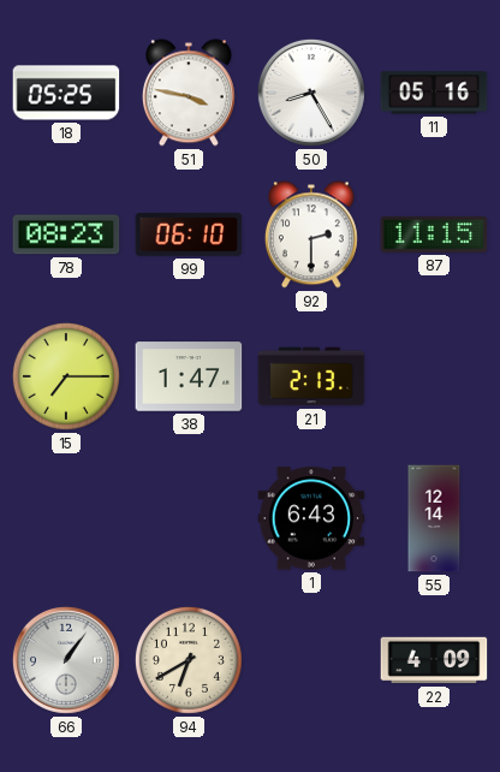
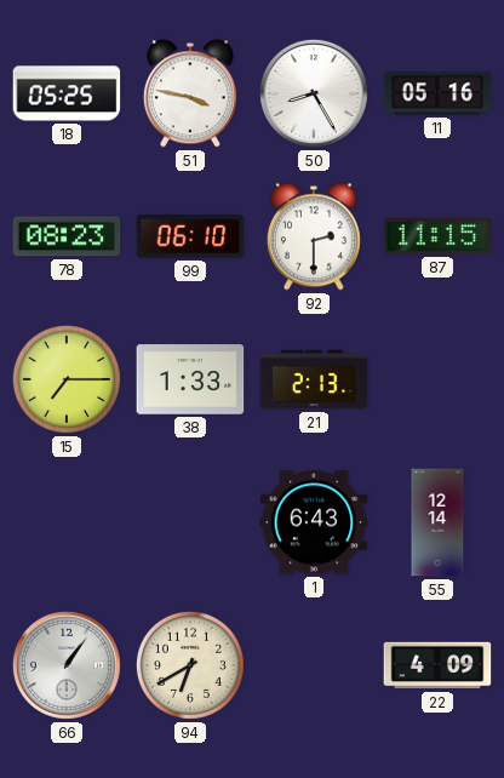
38: 1:47 -> 1:33
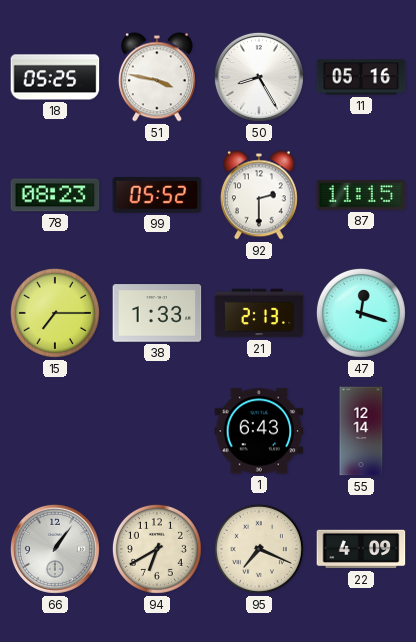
99: 06:10 -> 05:52
47: none -> 12:18
95: none -> 7:19
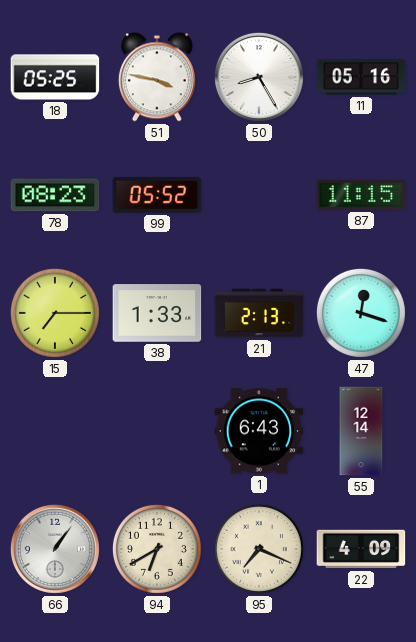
92: 2:30 -> none
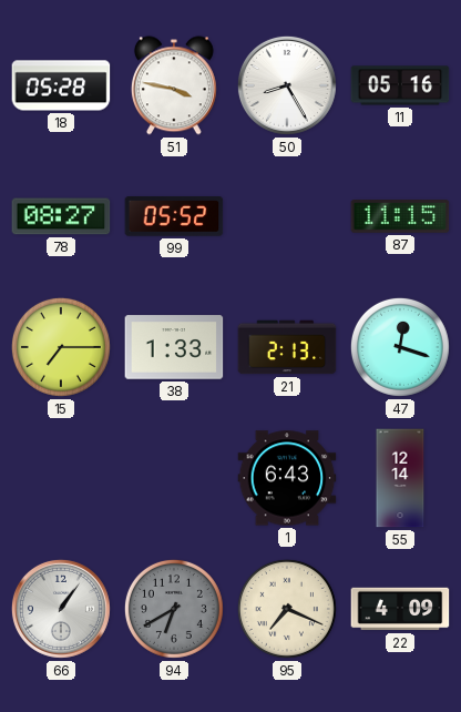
18: 05:25 -> 05:28
78: 08:23 -> 08:27
94 dial: cream -> grey
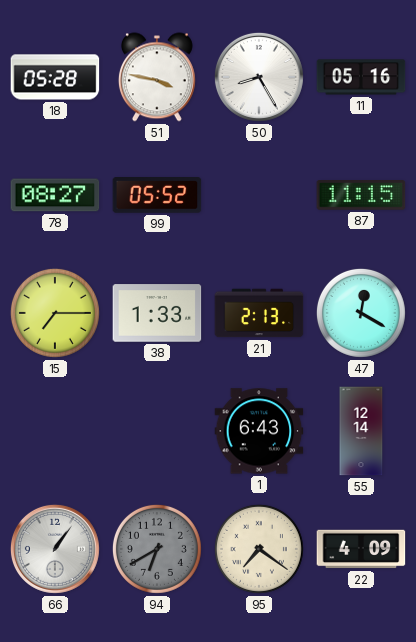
47: 12:18 -> 12:20
95: 7:19 -> 7:21
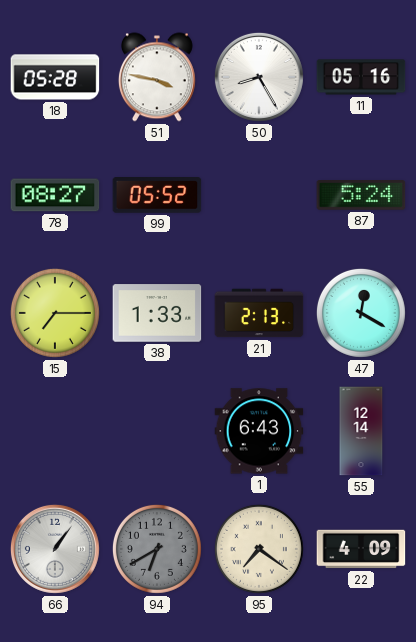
87: 11:15 -> 5:24
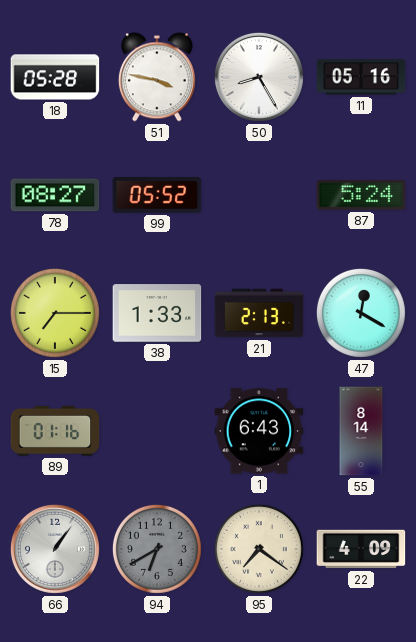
89: none -> 01:16
55: 12:14 -> 8:14
